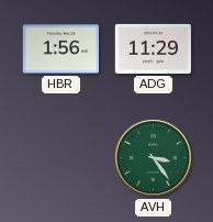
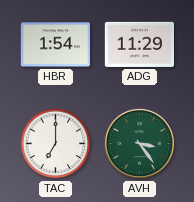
HBR: 1:56 -> 1:54
TAC: none -> 7:00
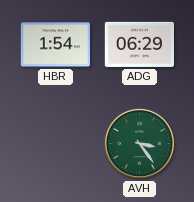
ADG: 11:29 -> 06:29
TAC: 7:00 -> none
